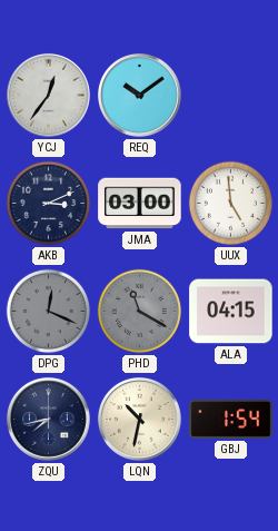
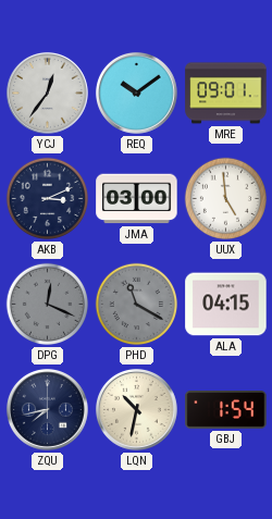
MRE: none -> 09:01
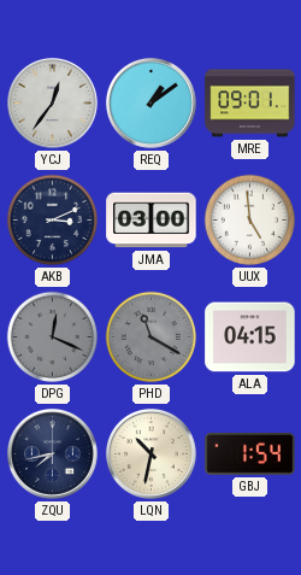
REQ: 10:09 -> 1:09
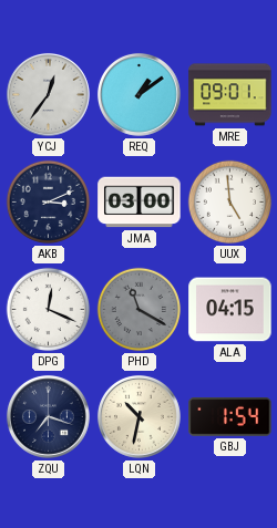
DPG dial: grey -> white
ZQU: 7:43 -> 7:18
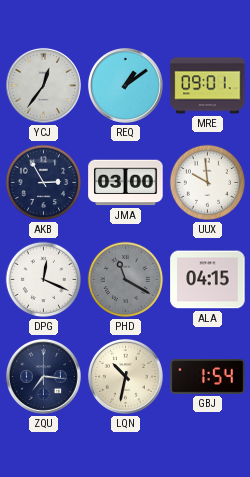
AKB: 3:11 -> 2:55
UUX: 4:59 -> 9:59
ZQU: 7:18 -> 7:16
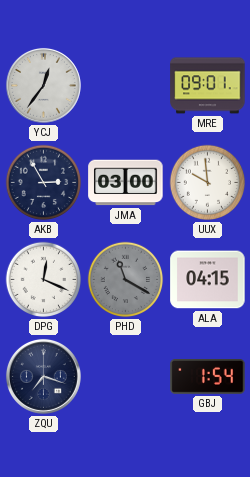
REQ: 1:09 -> none
ZQU: 7:16 -> 7:18
LQN: 10:32 -> none
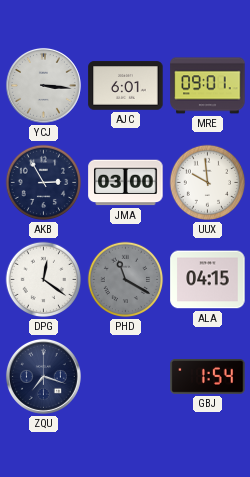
YCJ: 12:36 -> 3:16
AJC: none -> 6:01
DPG: 12:19 -> 12:21
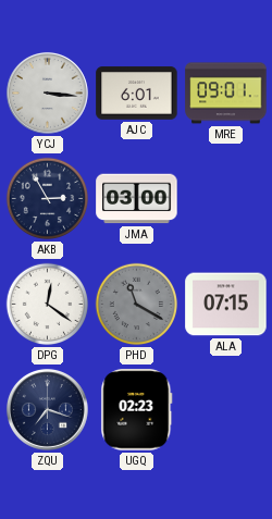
UUX: 9:59 -> none
ALA: 04:15 -> 07:15
UGQ: none -> 02:23
GBJ: 1:54 -> none
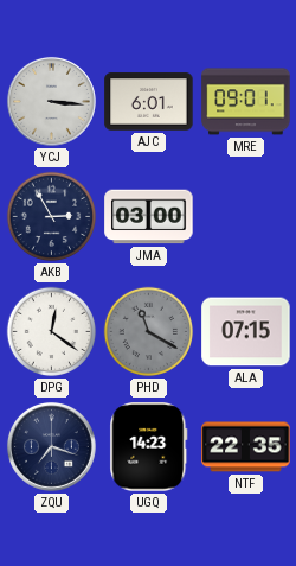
UGQ: 02:23 -> 14:23
NTF: none -> 22:35
